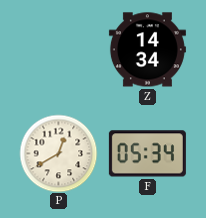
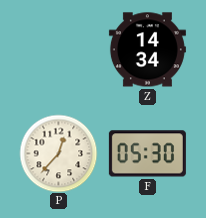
P: 12:40 -> 12:37
F: 05:34 -> 05:30
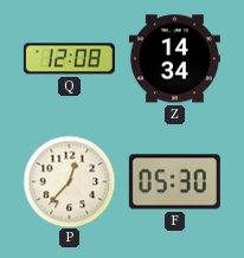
Q: none -> 12:08
